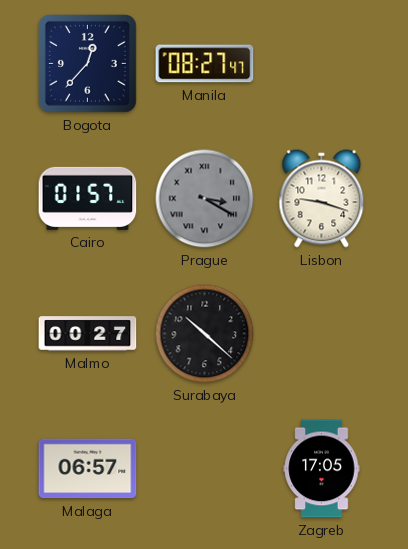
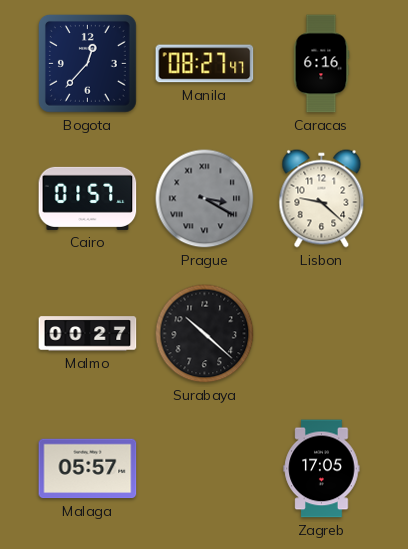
Caracas: none -> 6:16
Lisbon: 9:18 -> 9:22
Malaga: 06:57 -> 05:57
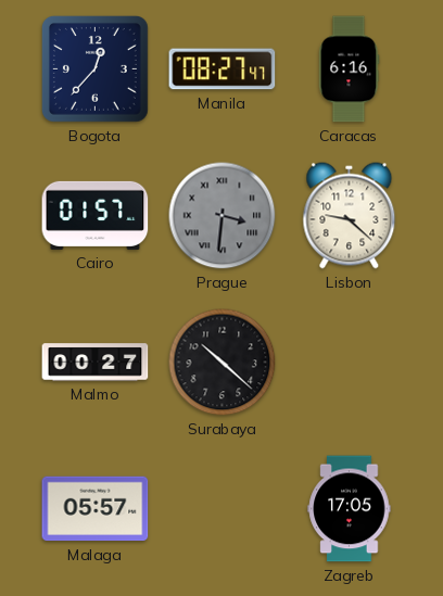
Prague: 3:20 -> 3:31
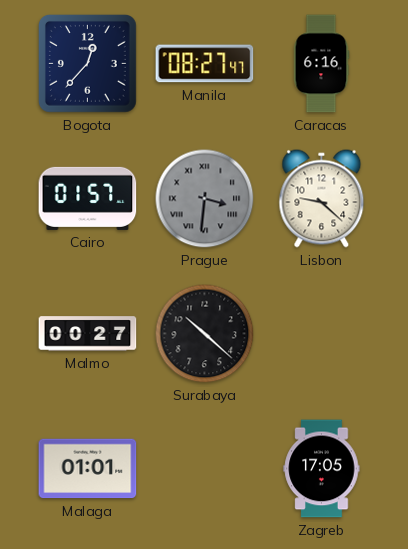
Malaga: 05:57 -> 01:01
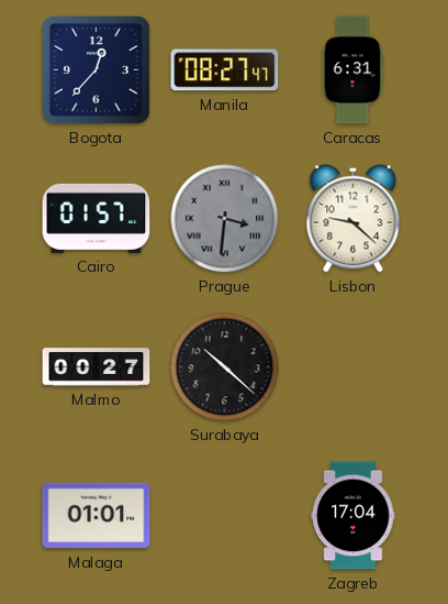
Caracas: 6:16 -> 6:31
Zagreb: 17:05 -> 17:04
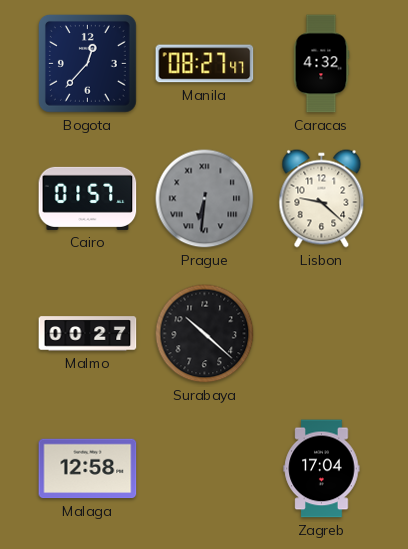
Caracas: 6:31 -> 4:32
Prague: 3:31 -> 6:31
Malaga: 01:01 -> 12:58
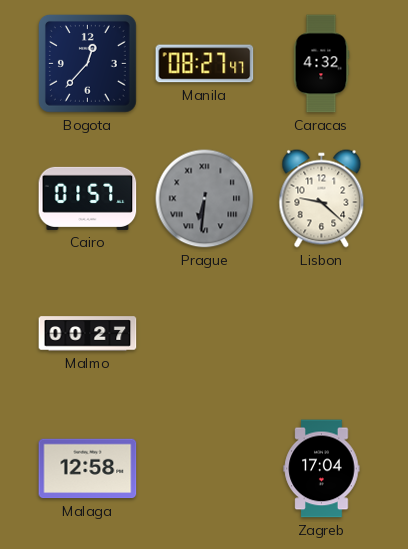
Surabaya: 10:22 -> none
